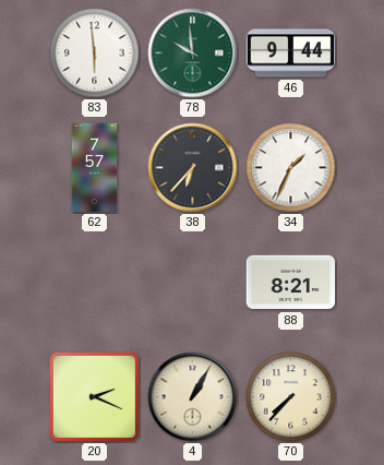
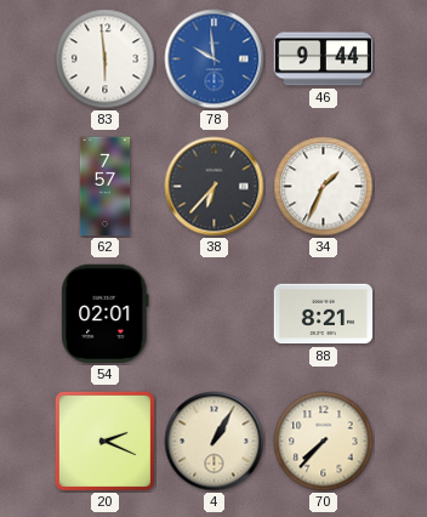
78 dial: green -> blue
54: none -> 02:01
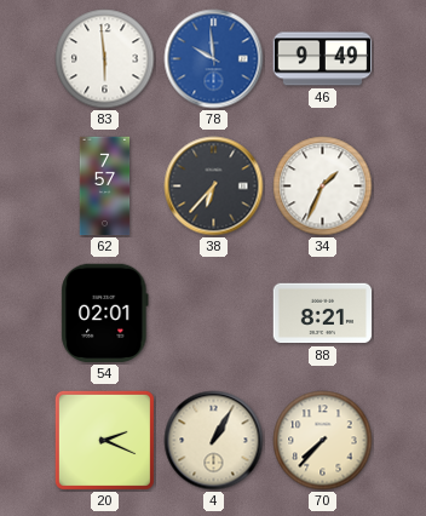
46: 9:44 -> 9:49
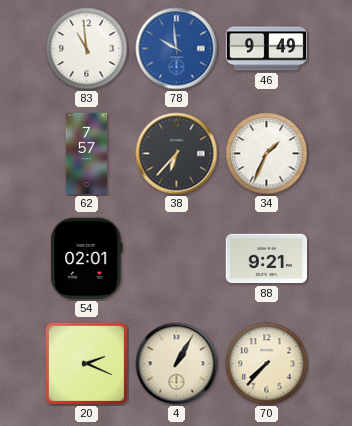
83: 5:59 -> 10:59
88: 8:21 -> 9:21
